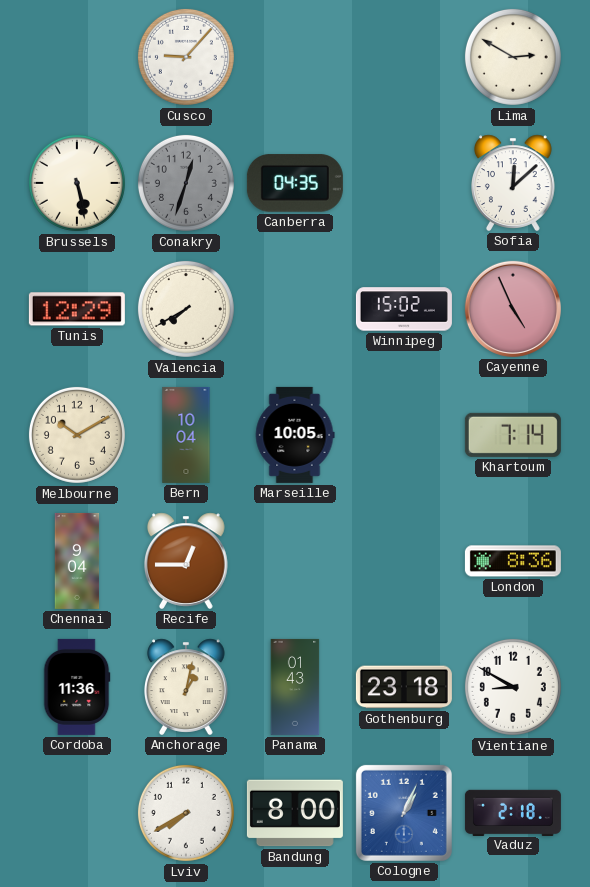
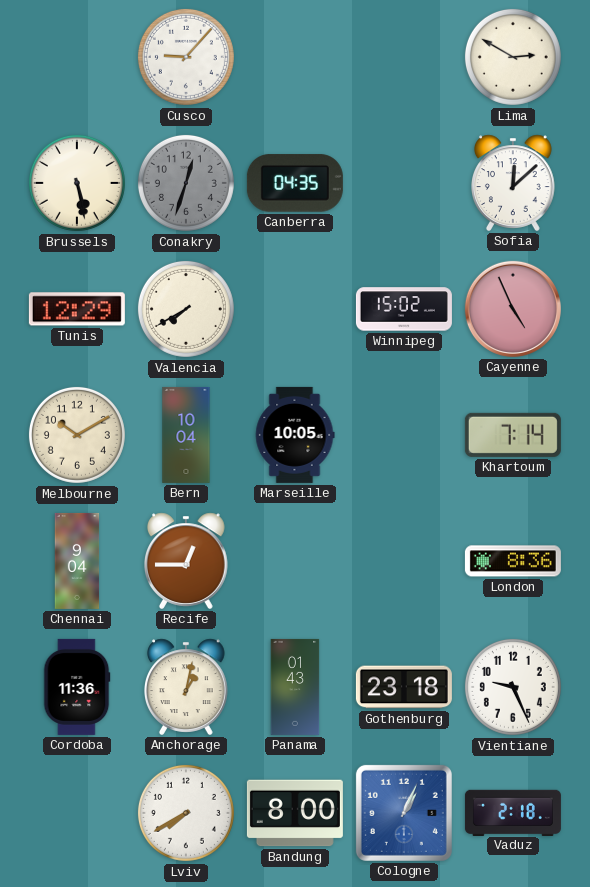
Vientiane: 8:50 -> 9:26
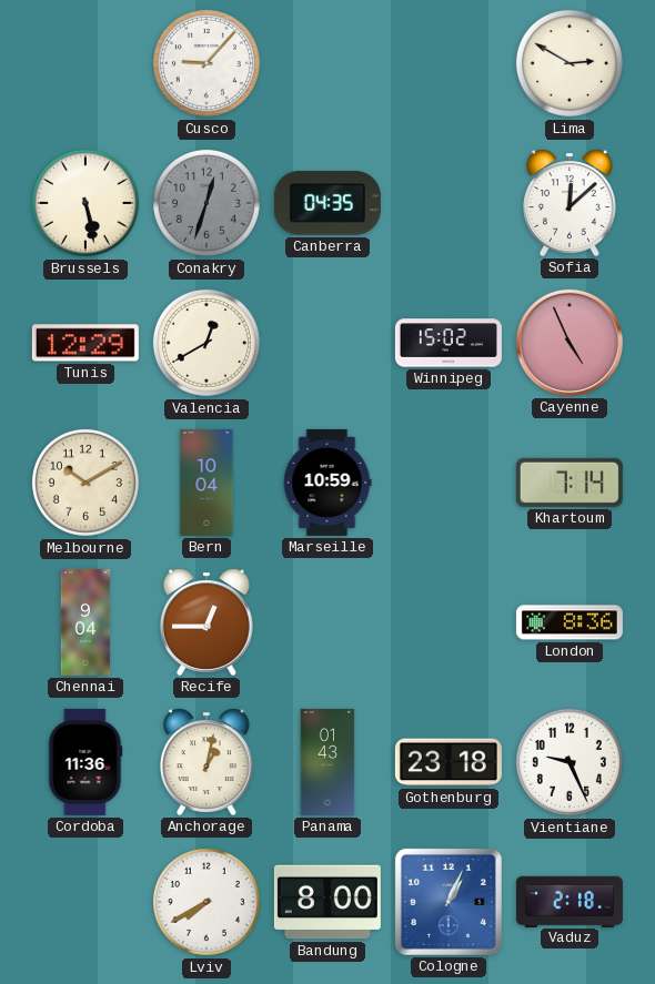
Valencia: 7:40 -> 12:40
Marseille: 10:05 -> 10:59
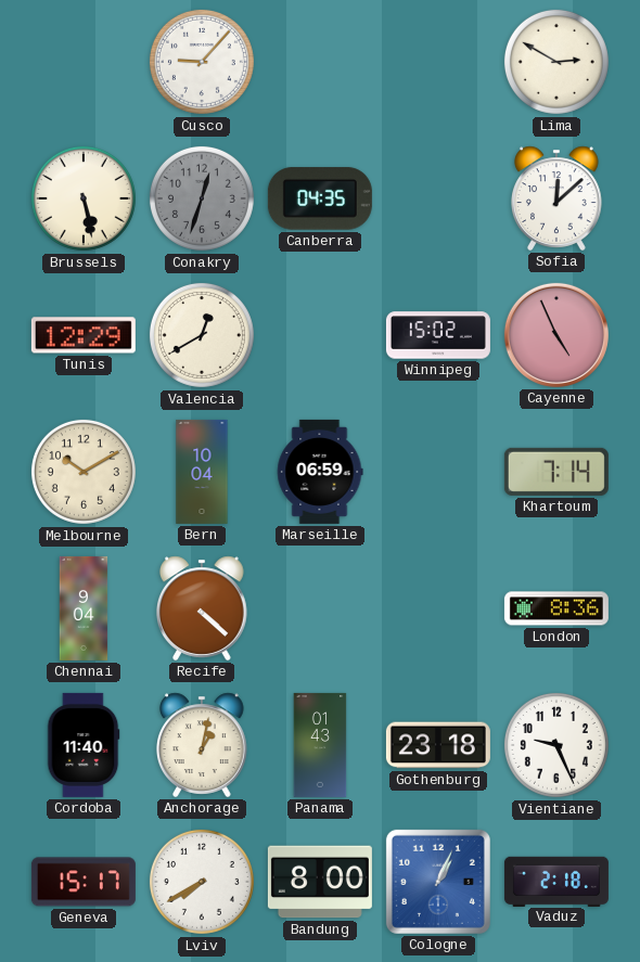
Marseille: 10:59 -> 06:59
Recife: 12:45 -> 4:22
Cordoba: 11:36 -> 11:40
Geneva: none -> 15:17
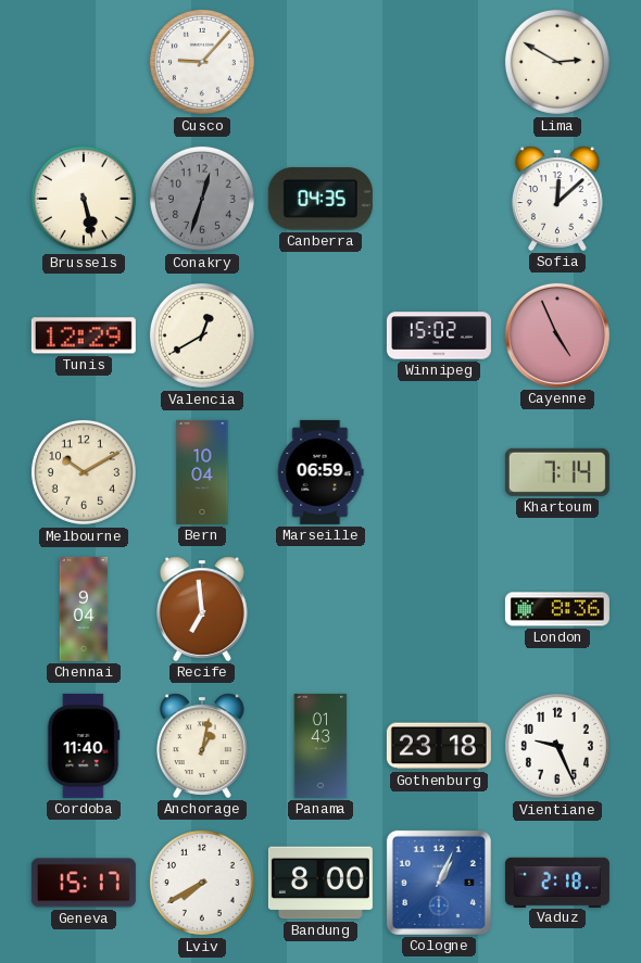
Recife: 4:22 -> 6:59
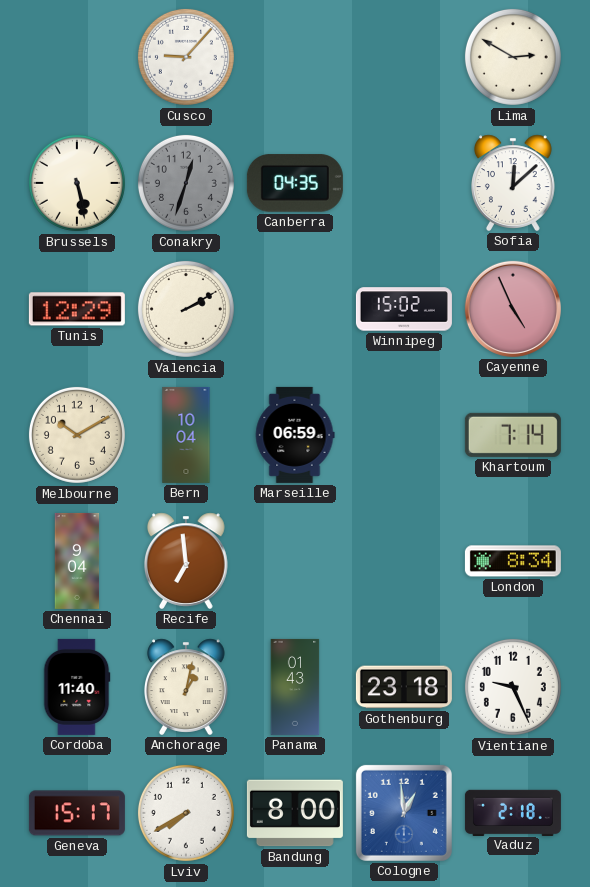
Valencia: 12:40 -> 2:10
London: 8:36 -> 8:34
Cologne: 1:04 -> 12:59
